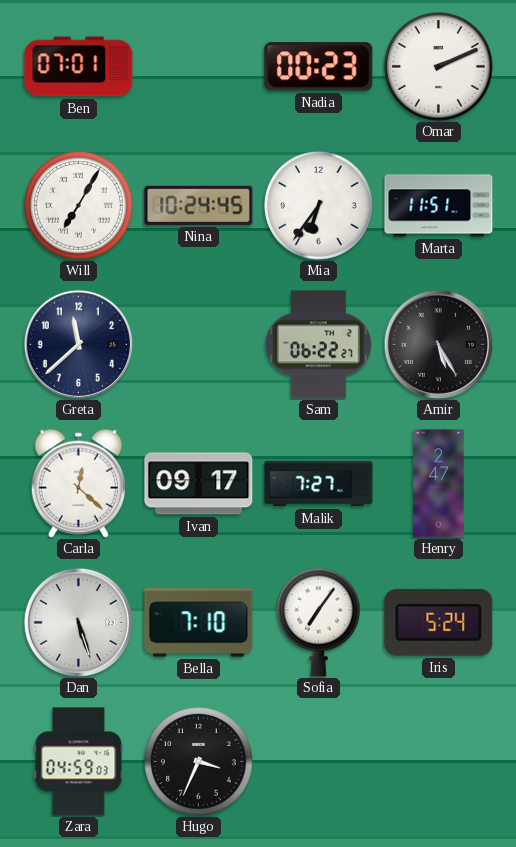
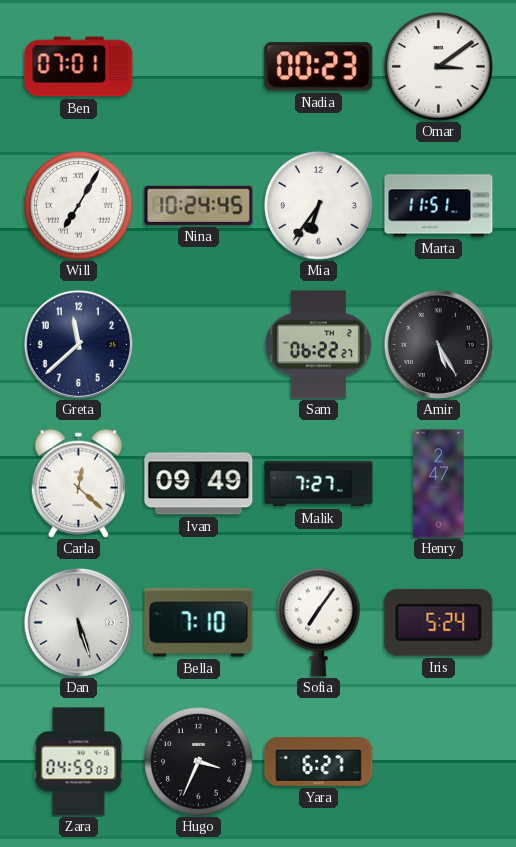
Omar: 2:11 -> 3:09
Ivan: 09:17 -> 09:49
Yara: none -> 6:27
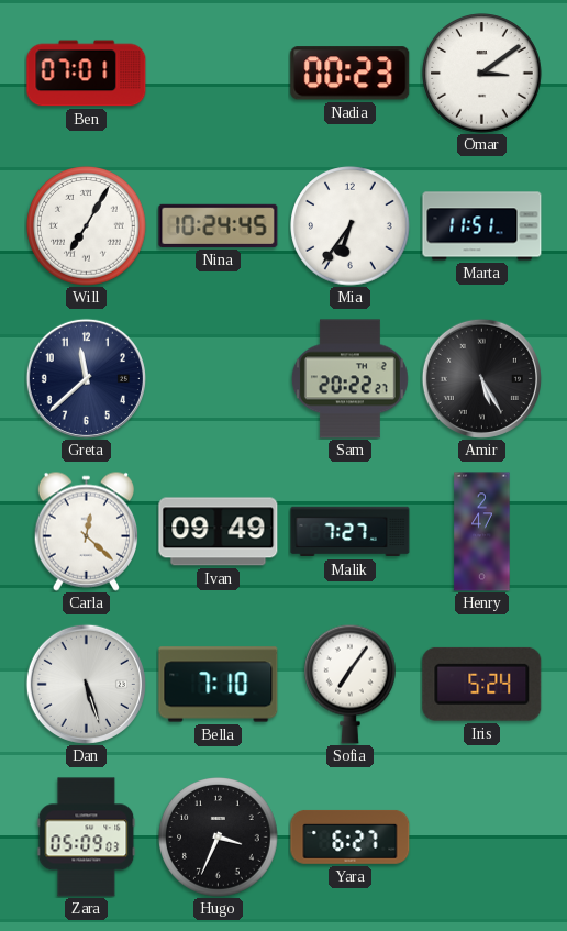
Sam: 06:22 -> 20:22
Zara: 04:59 -> 05:09
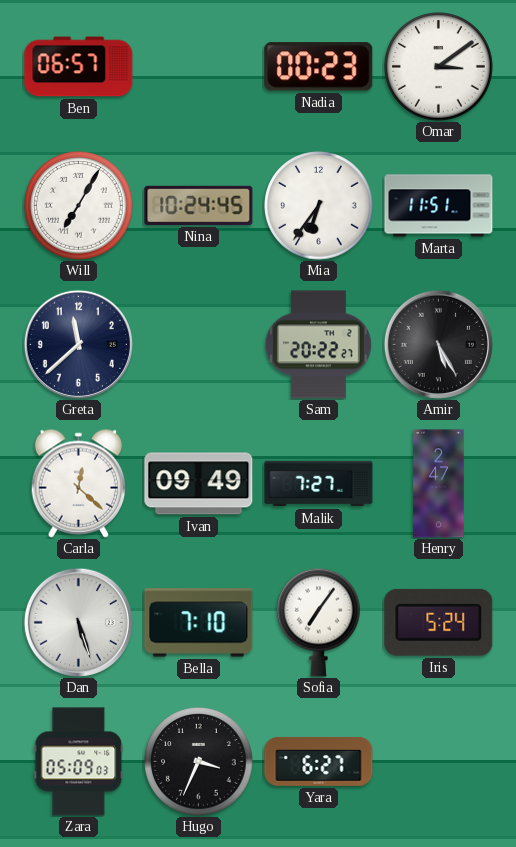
Ben: 07:01 -> 06:57
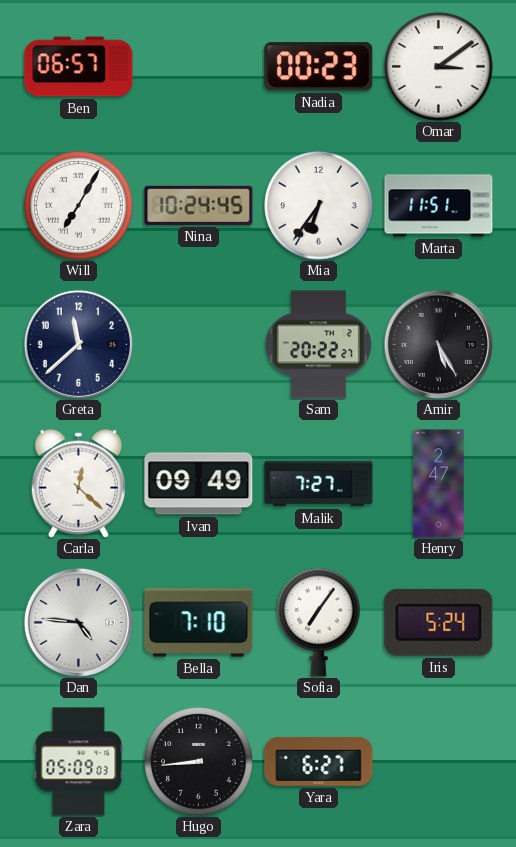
Dan: 5:27 -> 4:46
Hugo: 3:34 -> 8:44
